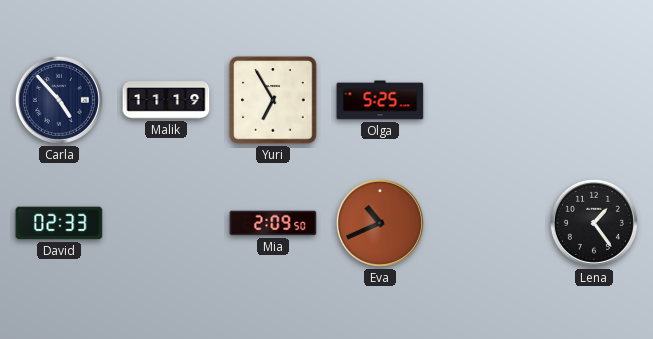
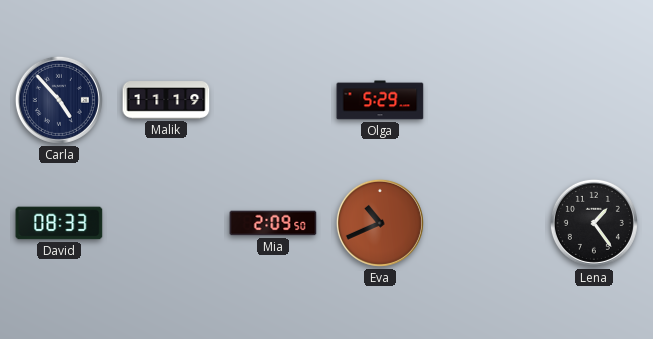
Yuri: 6:55 -> none
Olga: 5:25 -> 5:29
David: 02:33 -> 08:33
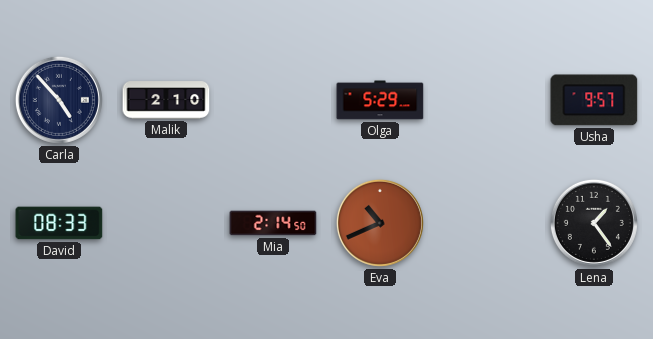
Malik: 11:19 -> 2:10
Usha: none -> 9:57
Mia: 2:09 -> 2:14
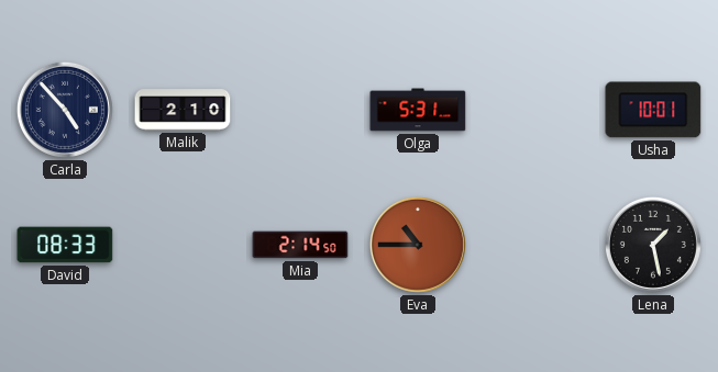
Olga: 5:29 -> 5:31
Usha: 9:57 -> 10:01
Eva: 10:41 -> 10:45
Lena: 1:24 -> 1:28
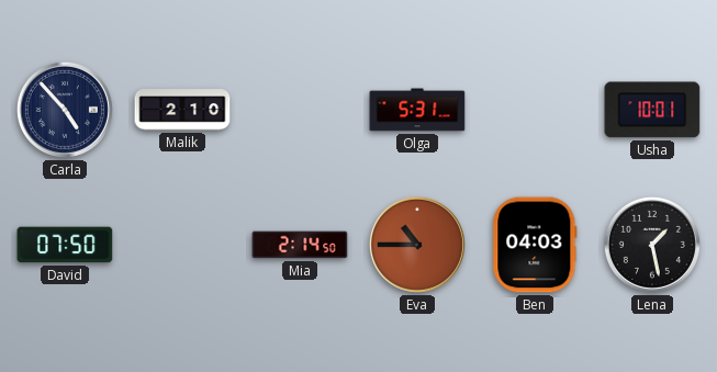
David: 08:33 -> 07:50
Ben: none -> 04:03
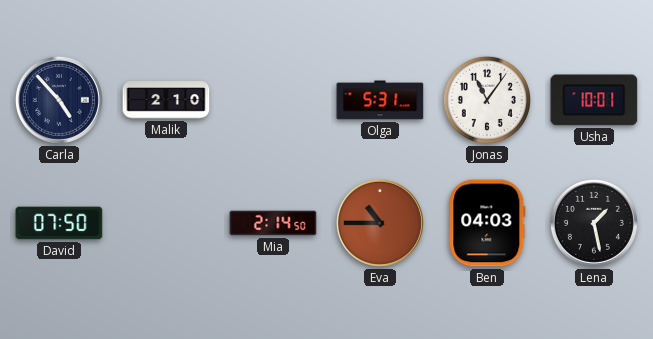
Jonas: none -> 11:06
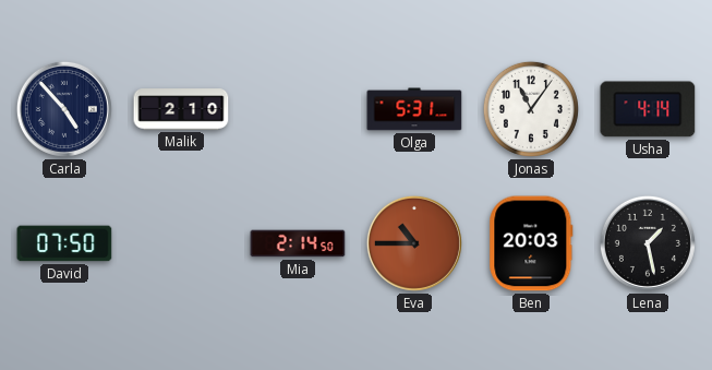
Usha: 10:01 -> 4:14
Ben: 04:03 -> 20:03
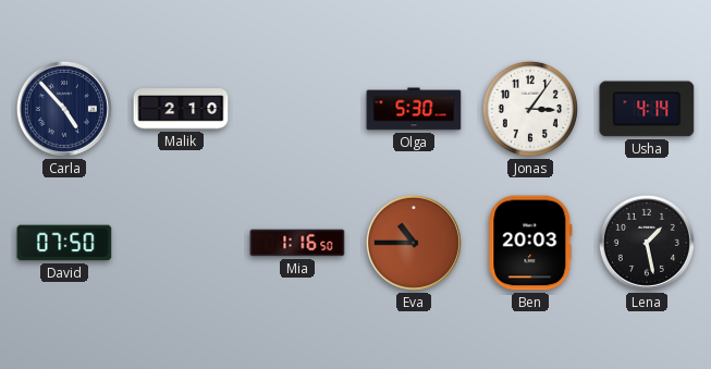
Olga: 5:31 -> 5:30
Jonas: 11:06 -> 3:06
Mia: 2:14 -> 1:16
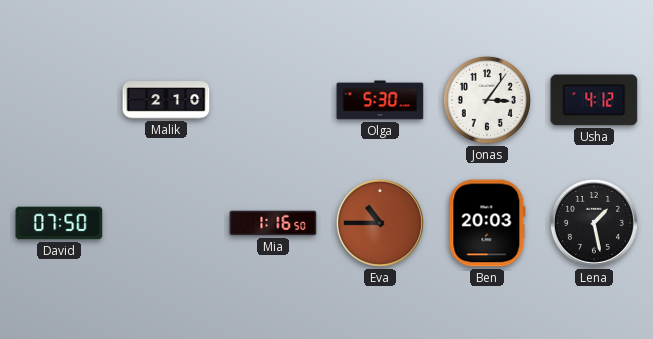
Carla: 4:53 -> none
Usha: 4:14 -> 4:12
